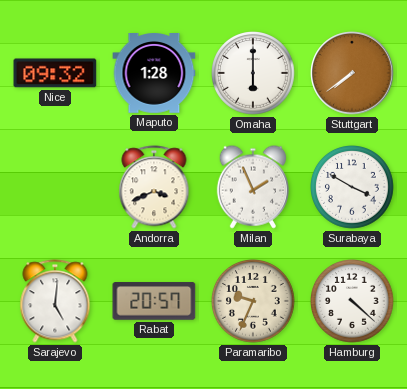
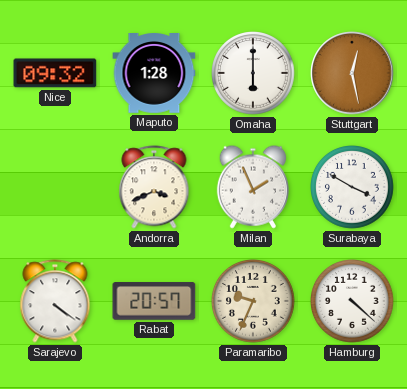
Stuttgart: 7:39 -> 12:28
Sarajevo: 5:01 -> 4:21
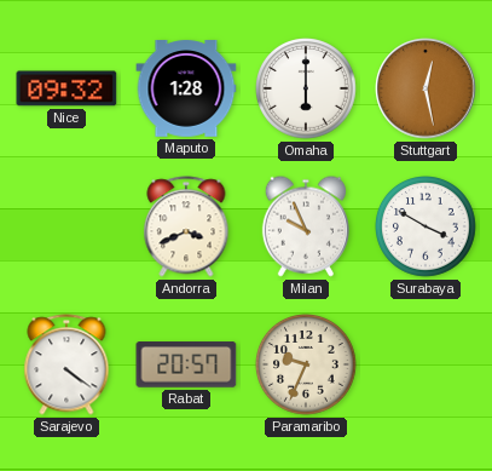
Milan: 1:56 -> 9:56
Hamburg: 4:22 -> none
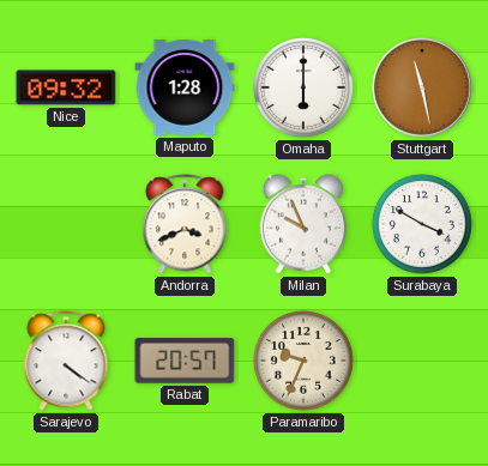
Stuttgart: 12:28 -> 11:28
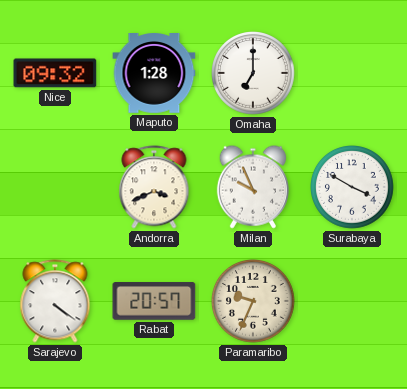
Omaha: 6:00 -> 7:00
Stuttgart: 11:28 -> none
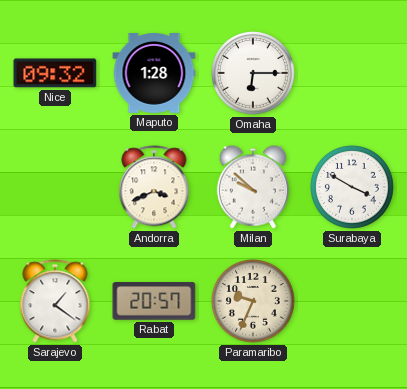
Omaha: 7:00 -> 6:15
Milan: 9:56 -> 9:52
Sarajevo: 4:21 -> 1:21
